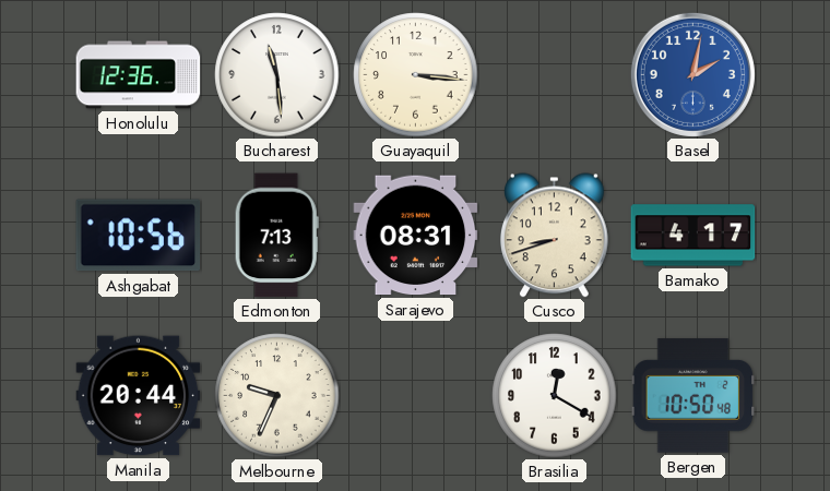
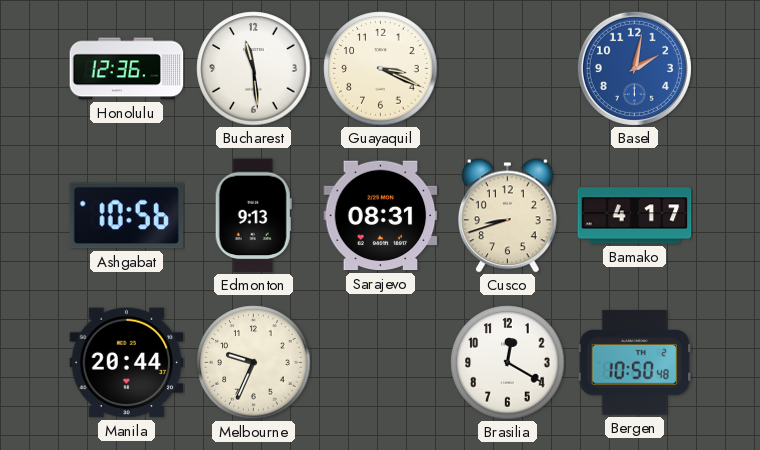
Guayaquil: 3:16 -> 3:19
Edmonton: 7:13 -> 9:13
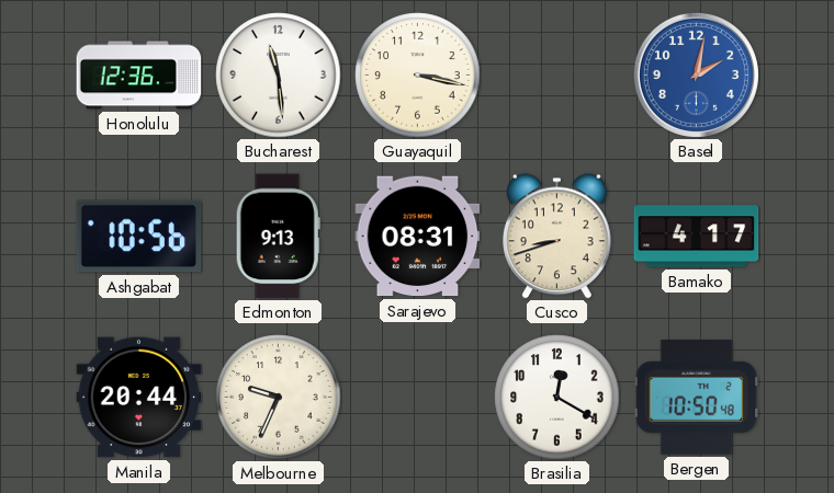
Guayaquil: 3:19 -> 3:17
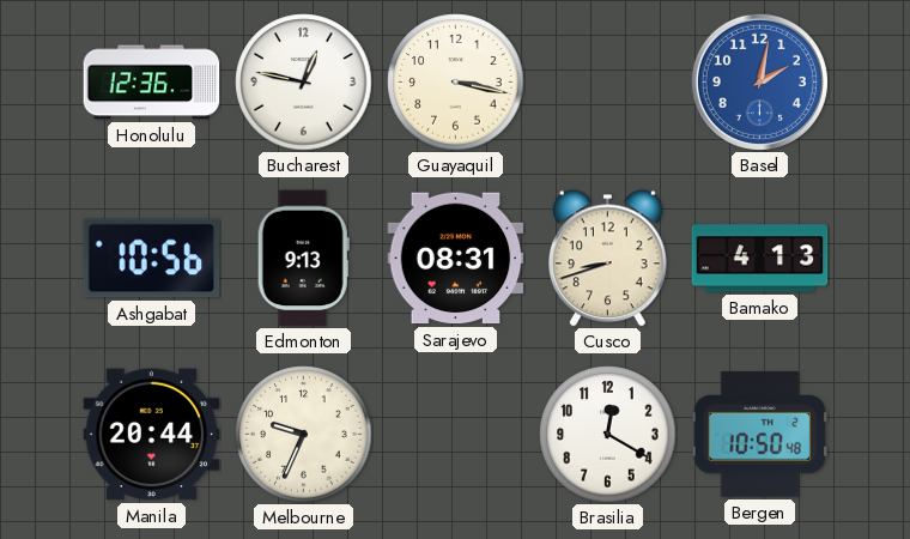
Bucharest: 11:29 -> 12:47
Bamako: 4:17 -> 4:13
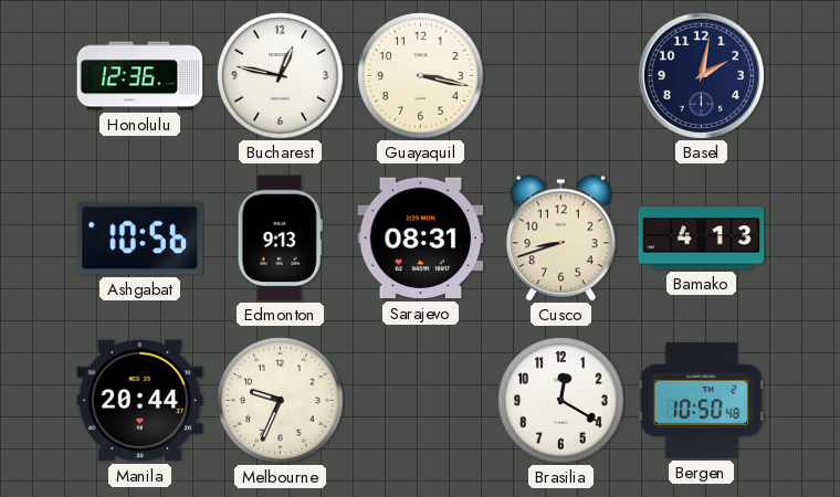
Basel dial: blue -> navy
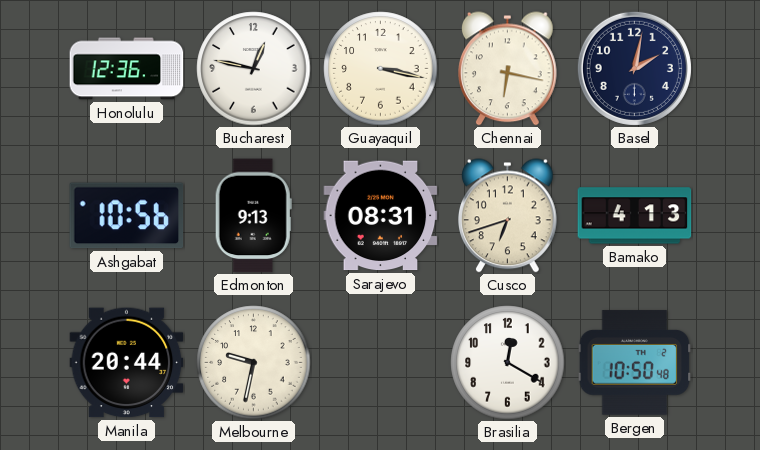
Chennai: none -> 6:17
Cusco: 8:42 -> 6:42
Melbourne: 9:34 -> 9:32
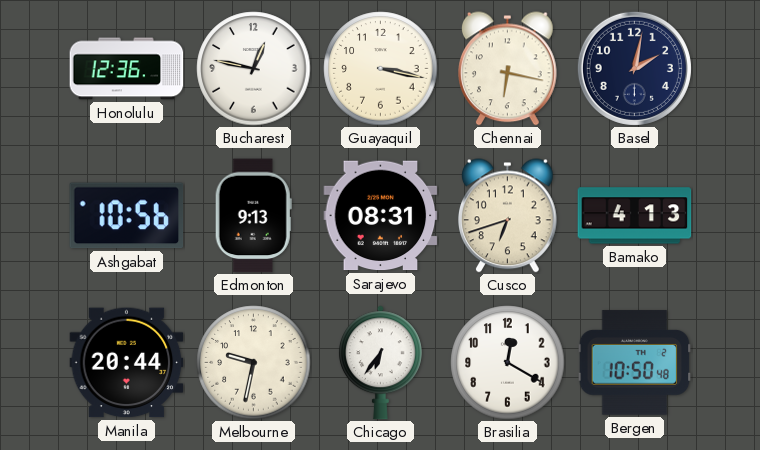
Chicago: none -> 6:36
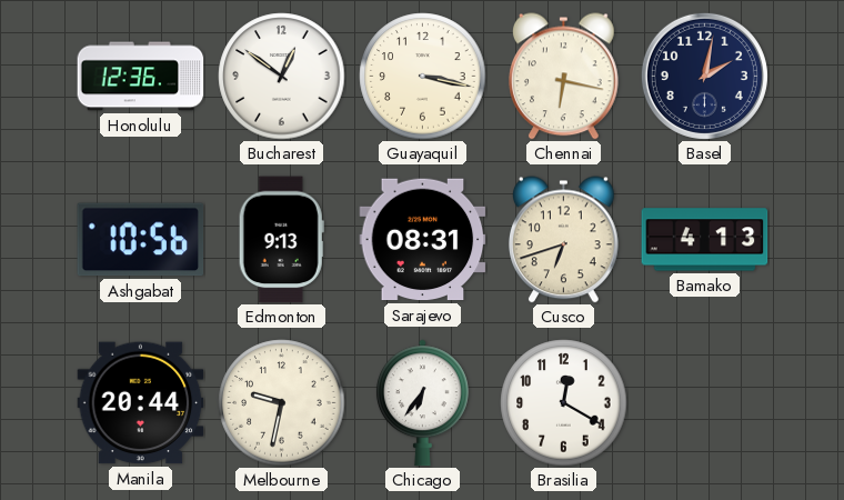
Bucharest: 12:47 -> 12:51
Bergen: 10:50 -> none
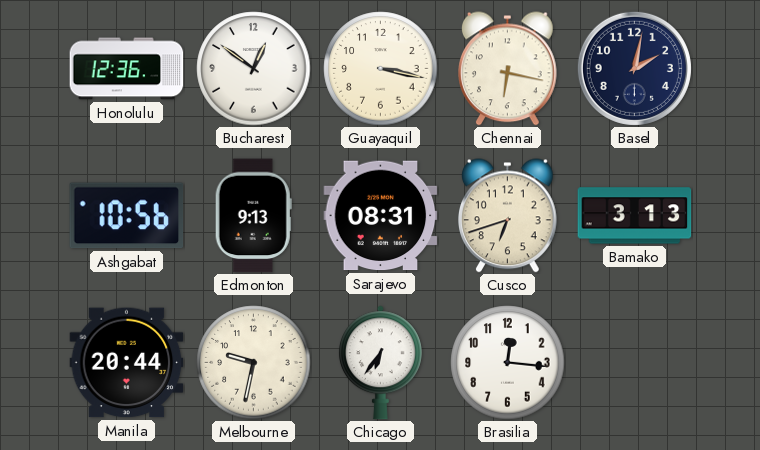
Bamako: 4:13 -> 3:13
Brasilia: 12:20 -> 12:16
